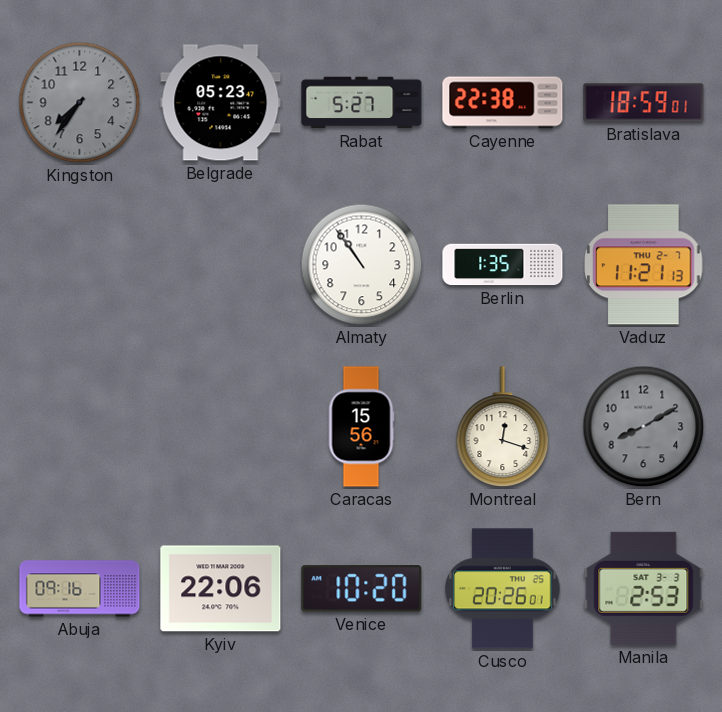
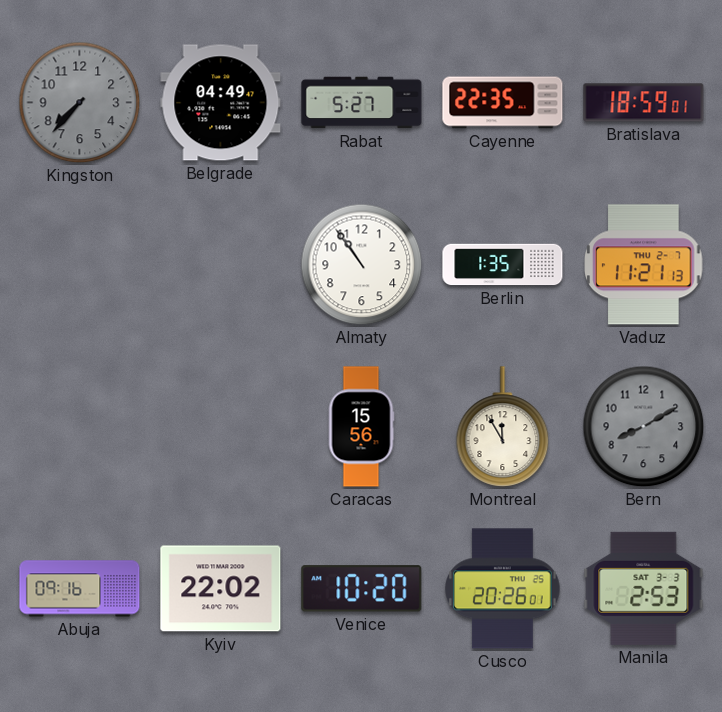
Kingston: 7:36 -> 7:37
Belgrade: 05:23 -> 04:49
Cayenne: 22:38 -> 22:35
Montreal: 12:18 -> 11:55
Kyiv: 22:06 -> 22:02
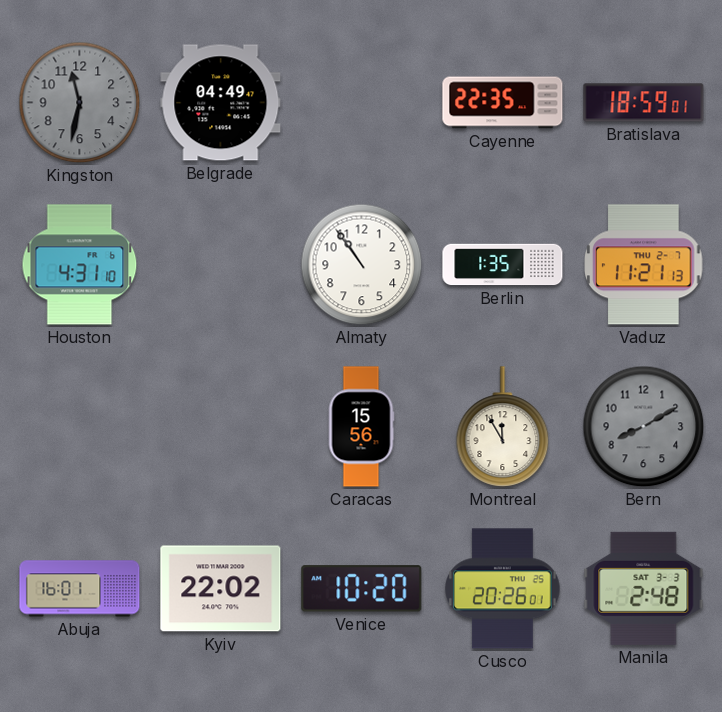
Kingston: 7:37 -> 11:32
Rabat: 5:27 -> none
Houston: none -> 4:31
Abuja: 09:16 -> 16:01
Manila: 2:53 -> 2:48
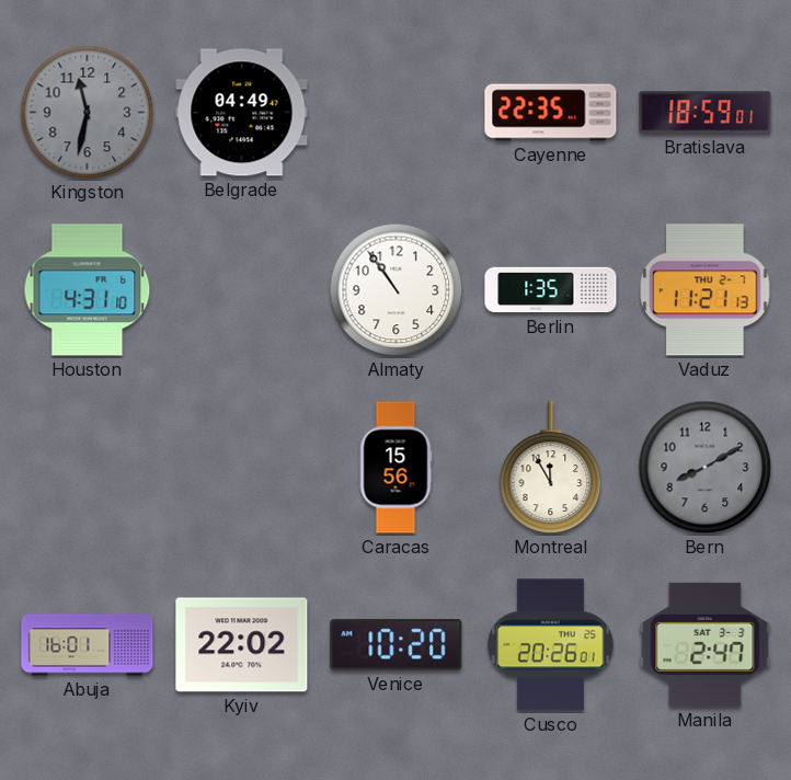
Manila: 2:48 -> 2:47
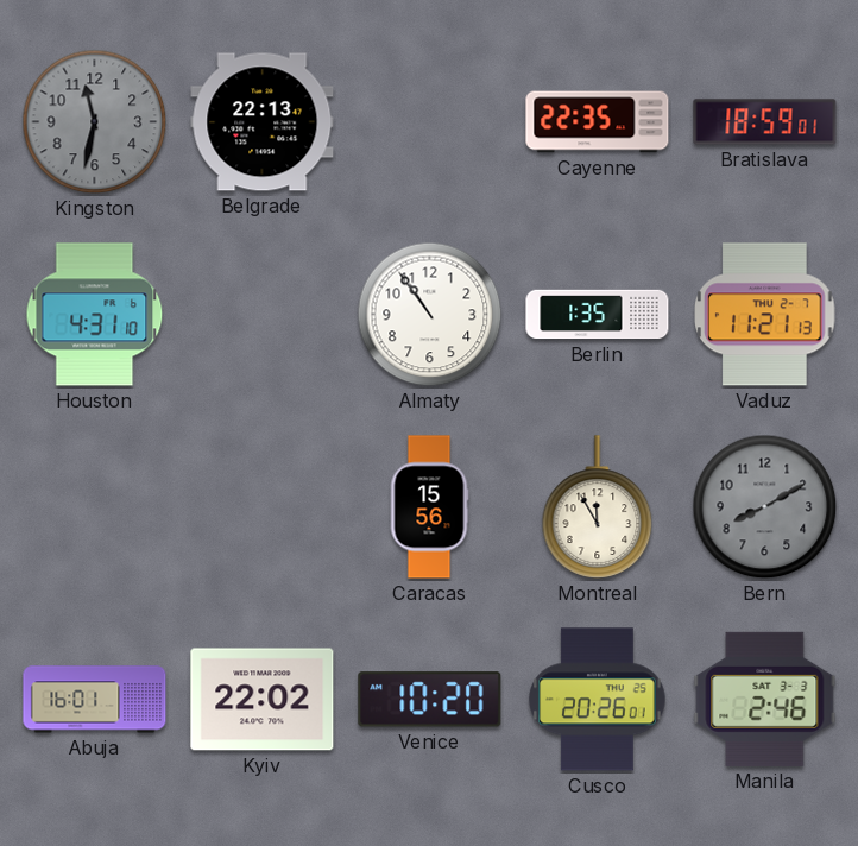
Belgrade: 04:49 -> 22:13
Manila: 2:47 -> 2:46
